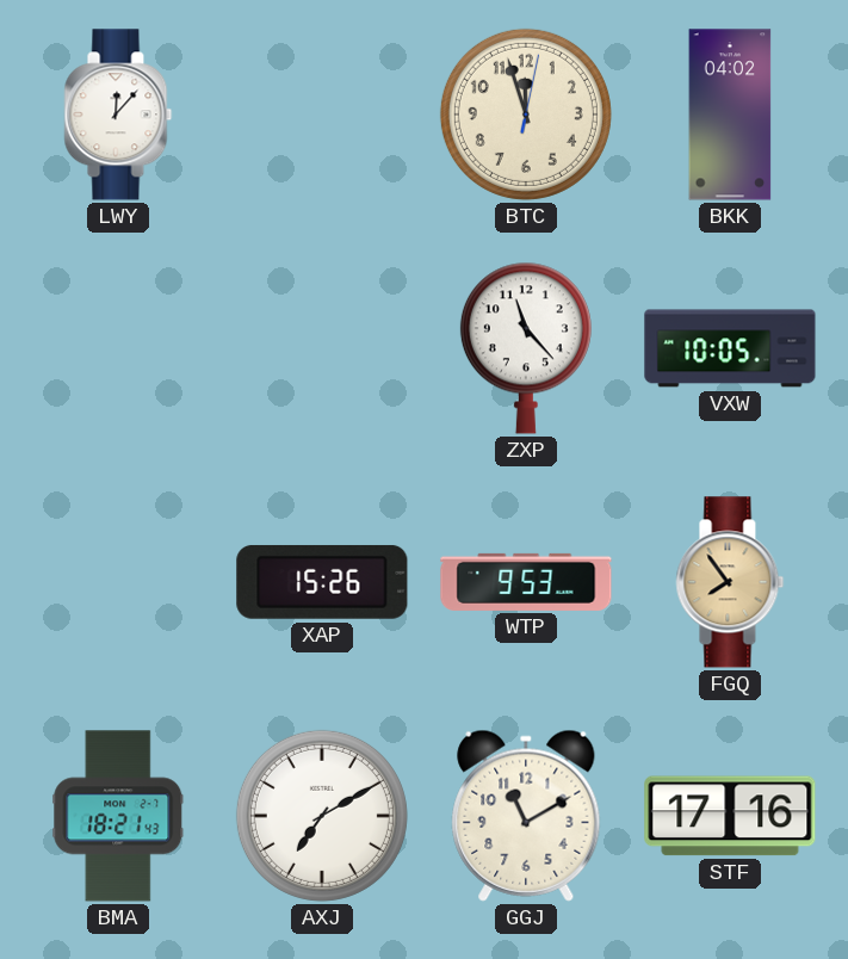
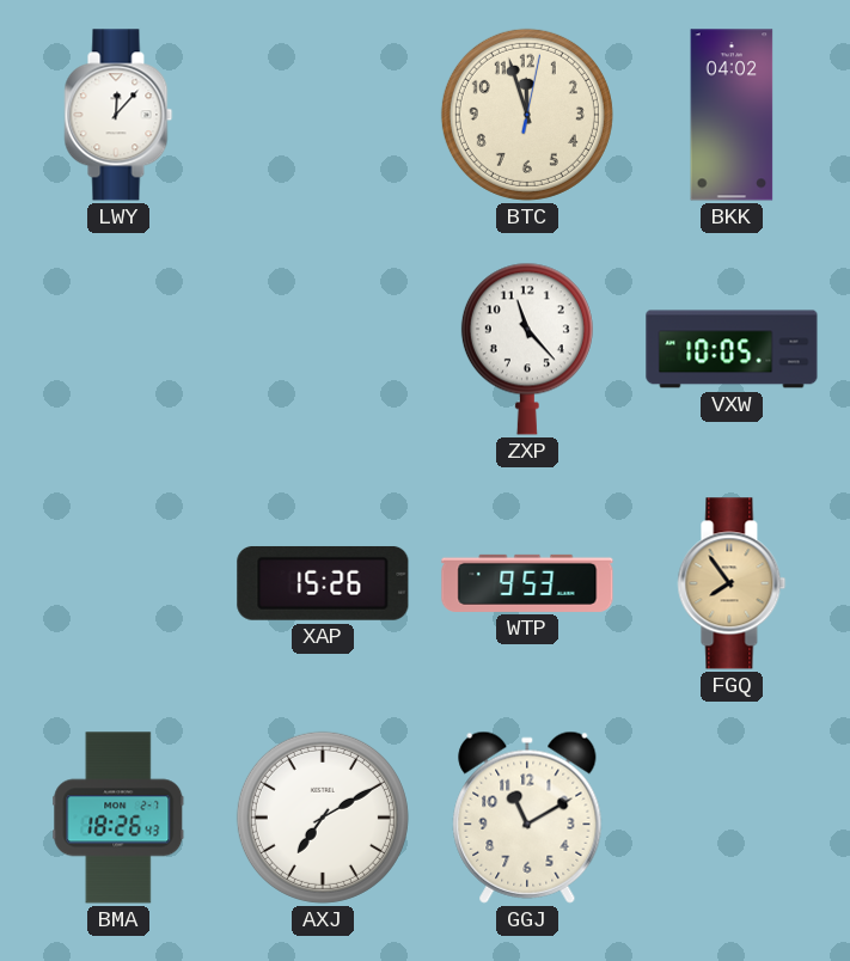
BMA: 18:21 -> 18:26
STF: 17:16 -> none
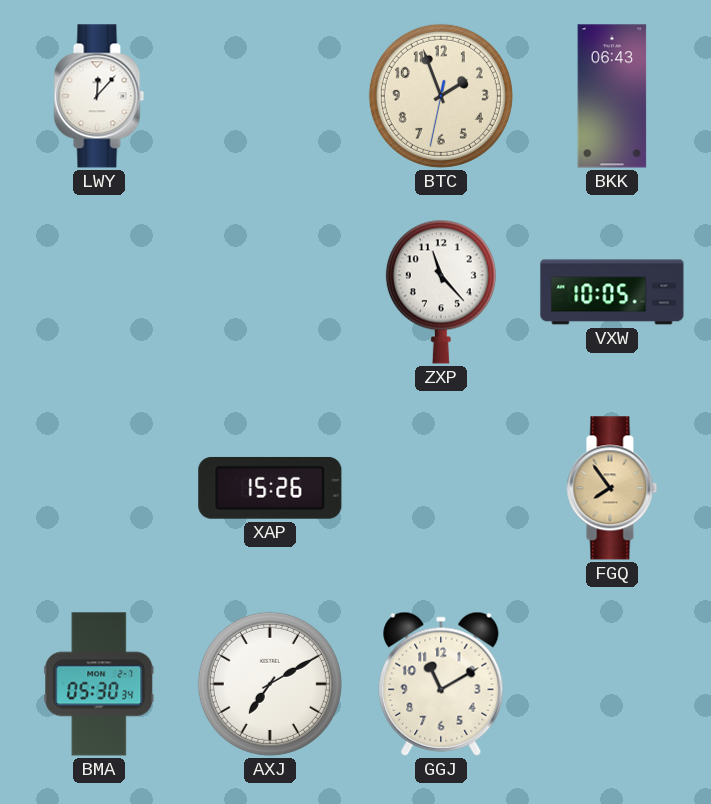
BTC: 11:57 -> 1:56
BKK: 04:02 -> 06:43
WTP: 9:53 -> none
BMA: 18:26 -> 05:30
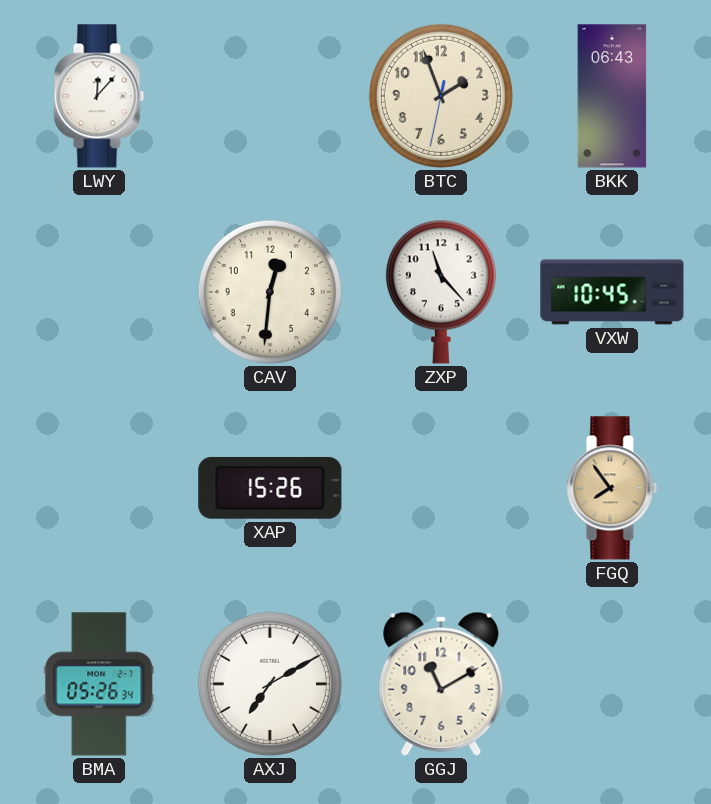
CAV: none -> 12:31
VXW: 10:05 -> 10:45
BMA: 05:30 -> 05:26
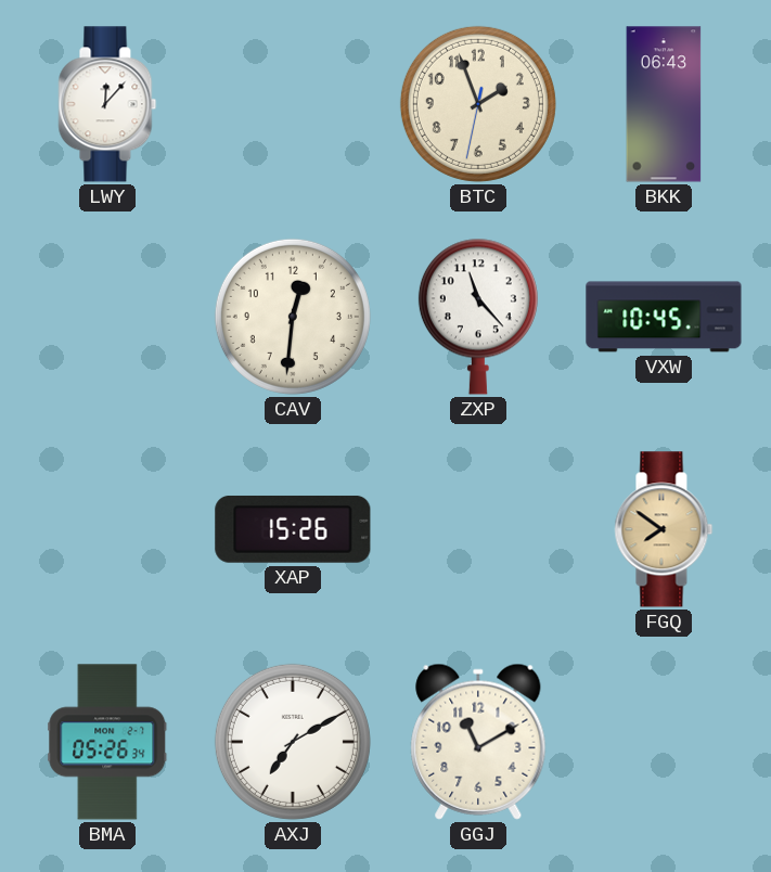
FGQ: 7:54 -> 7:51
